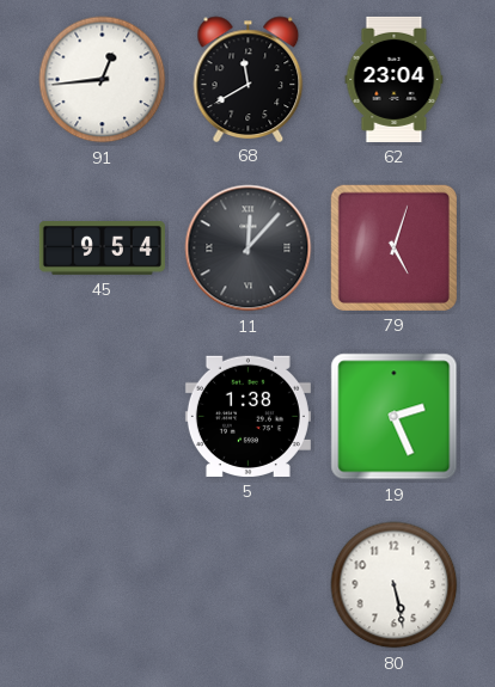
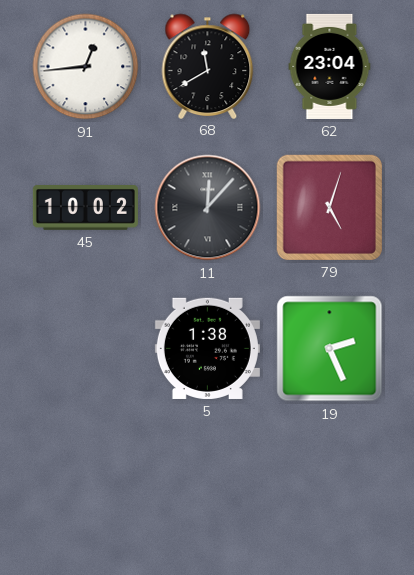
45: 9:54 -> 10:02
80: 5:28 -> none
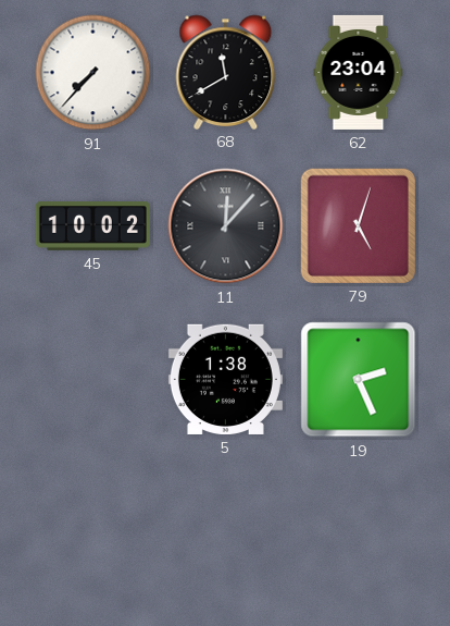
91: 12:44 -> 7:37
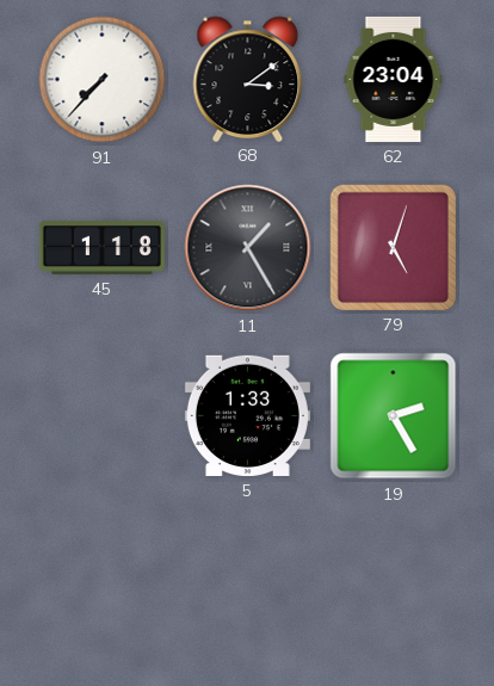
68: 11:40 -> 3:09
45: 10:02 -> 1:18
11: 12:07 -> 1:25
5: 1:38 -> 1:33
19: 2:26 -> 2:25
